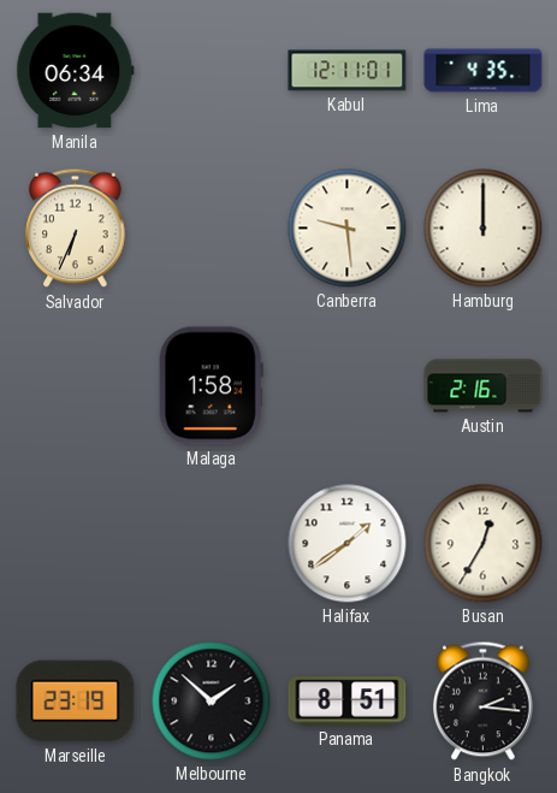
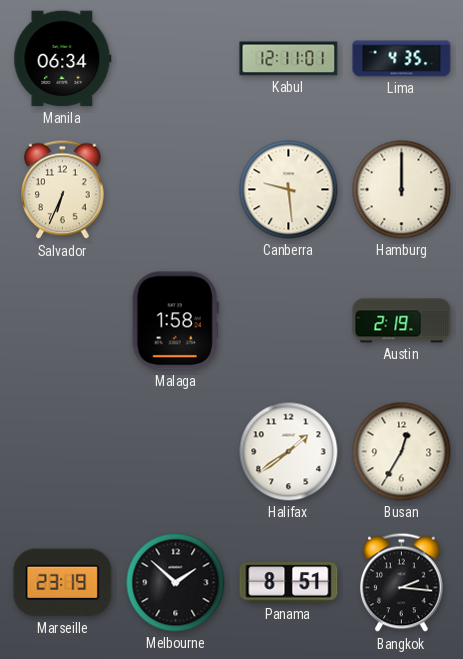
Austin: 2:16 -> 2:19
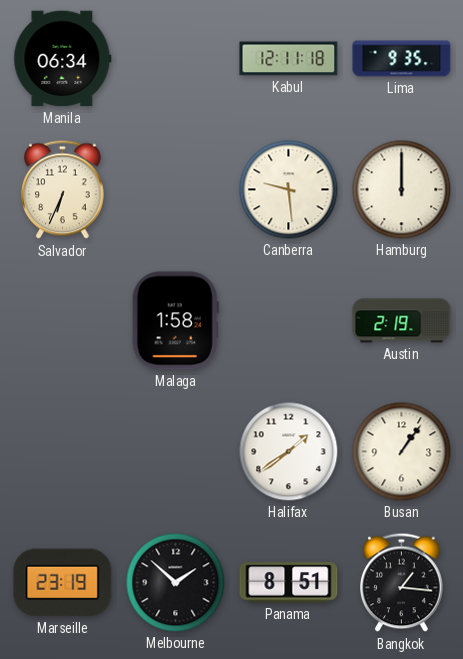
Kabul: 12:11:01 -> 12:11:18
Lima: 4:35 -> 9:35
Busan: 12:35 -> 1:06
Bangkok: 2:16 -> 1:16
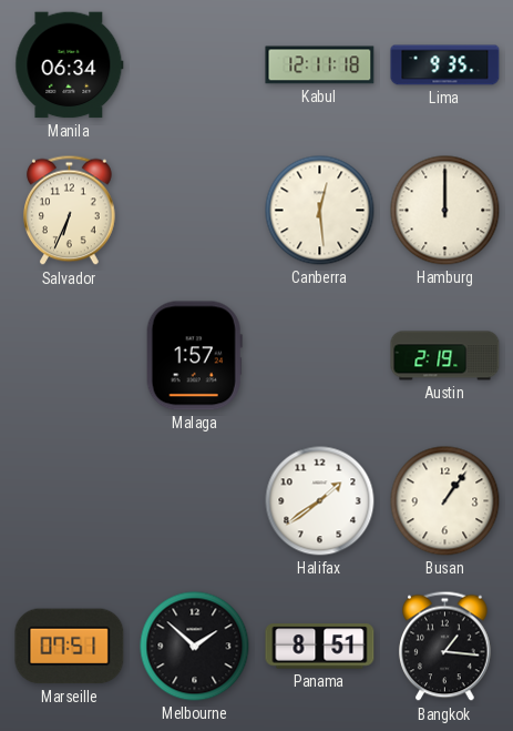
Canberra: 9:29 -> 12:29
Malaga: 1:58 -> 1:57
Marseille: 23:19 -> 07:51
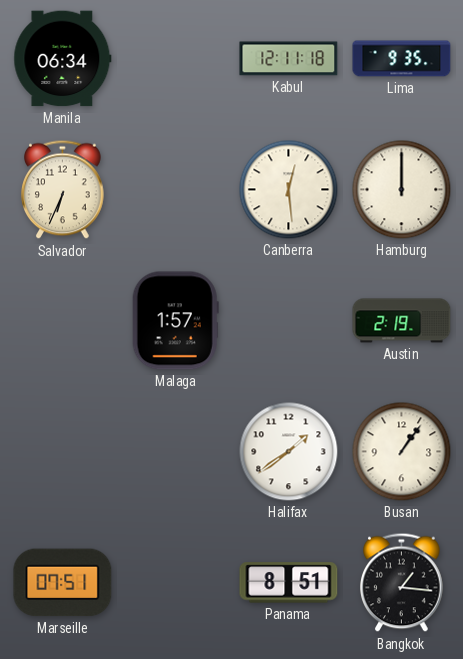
Melbourne: 1:52 -> none
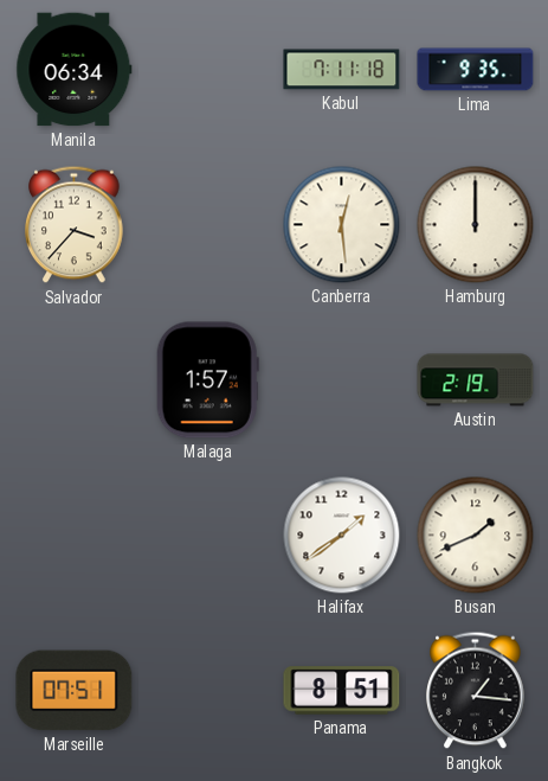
Kabul: 12:11 -> 7:11
Salvador: 6:34 -> 3:37
Busan: 1:06 -> 1:41
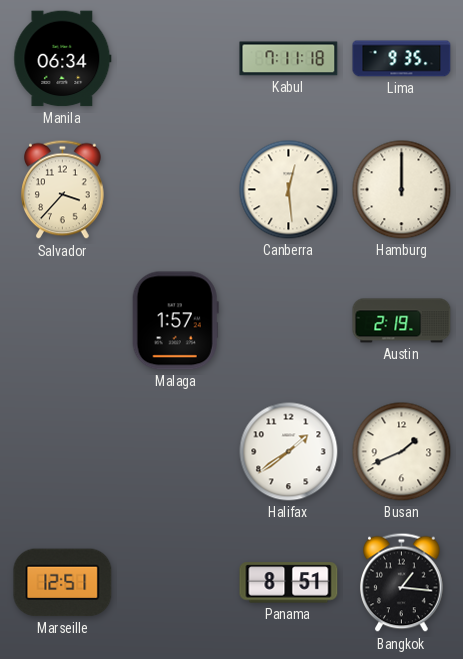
Marseille: 07:51 -> 12:51
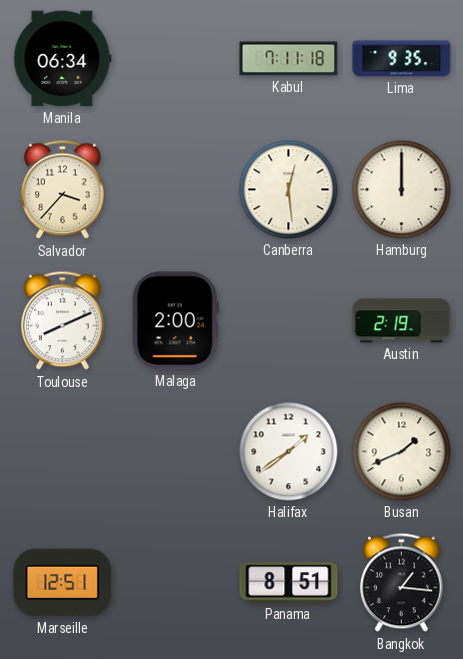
Toulouse: none -> 8:11
Malaga: 1:57 -> 2:00
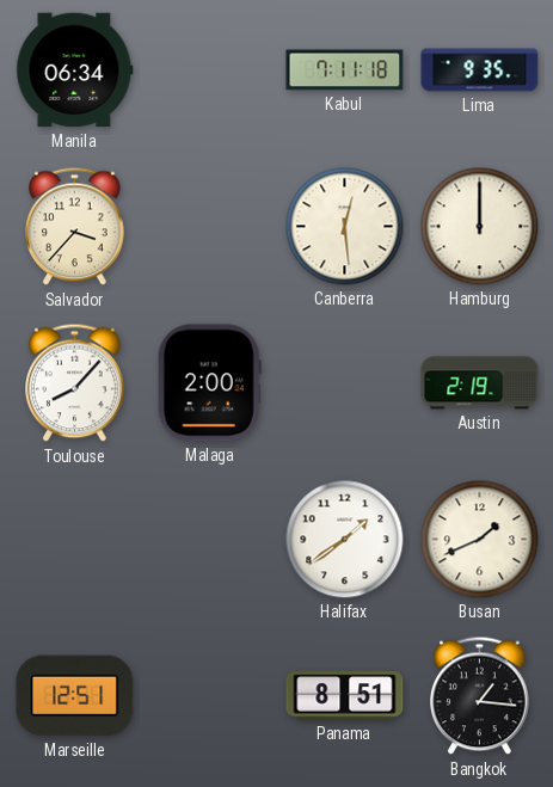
Toulouse: 8:11 -> 8:07
